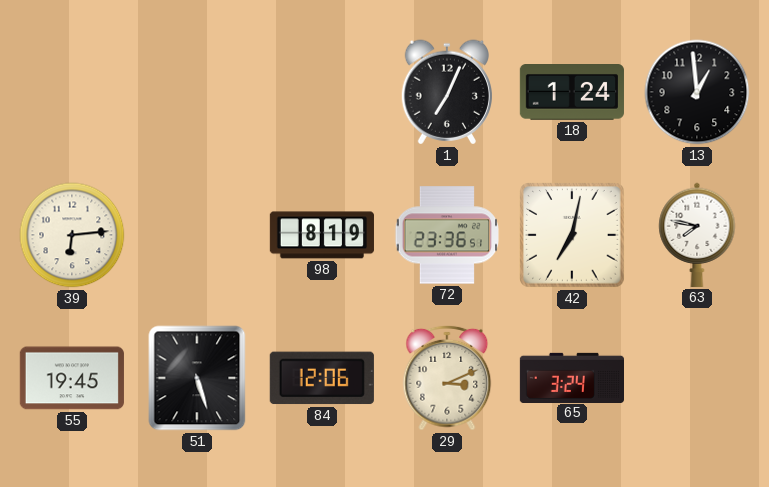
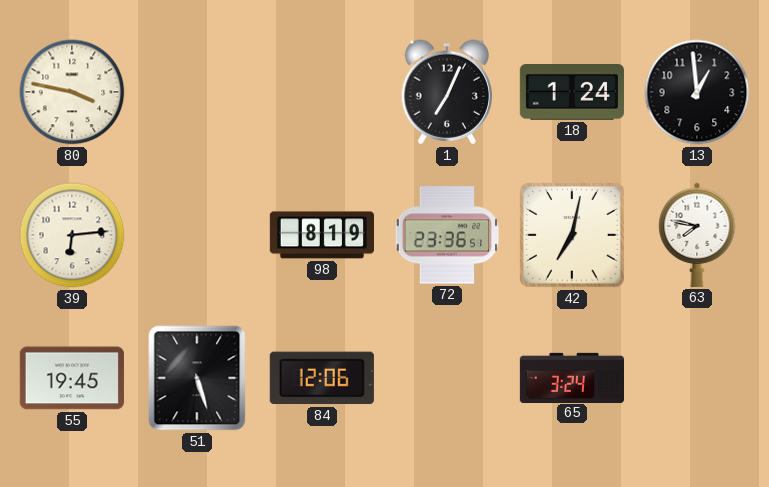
80: none -> 3:47
29: 3:11 -> none
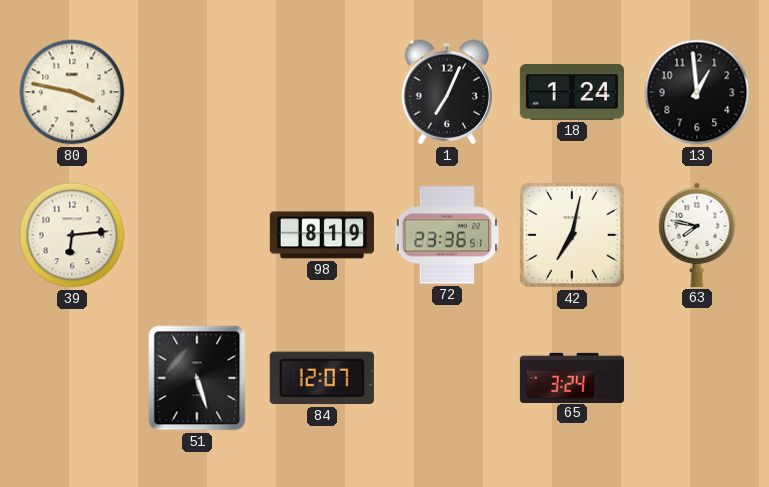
55: 19:45 -> none
84: 12:06 -> 12:07
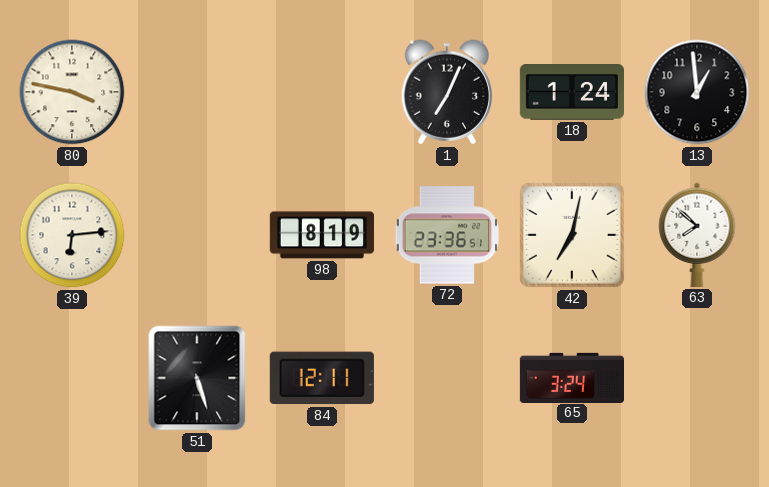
63: 7:47 -> 7:52
84: 12:07 -> 12:11
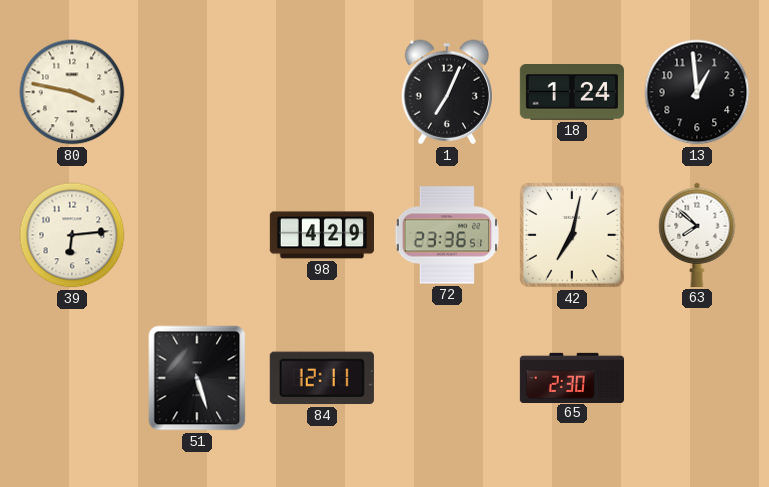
98: 8:19 -> 4:29
65: 3:24 -> 2:30
